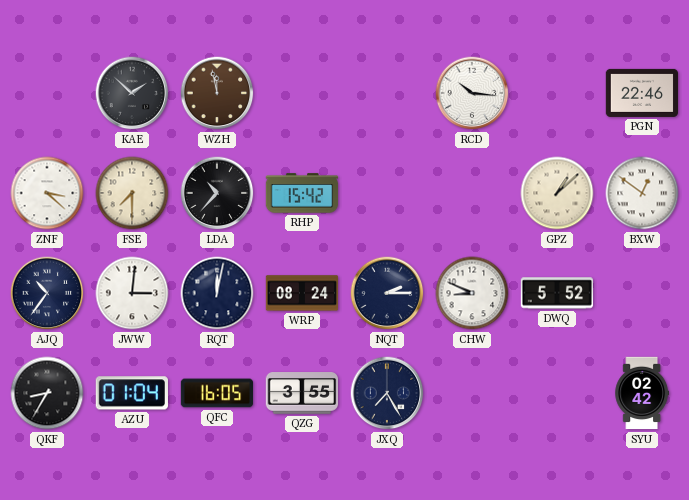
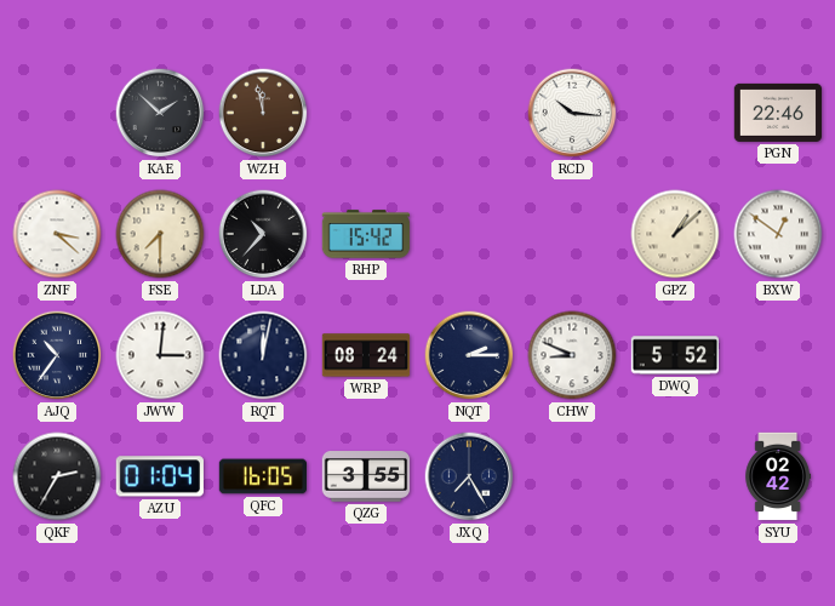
QKF: 8:35 -> 2:35
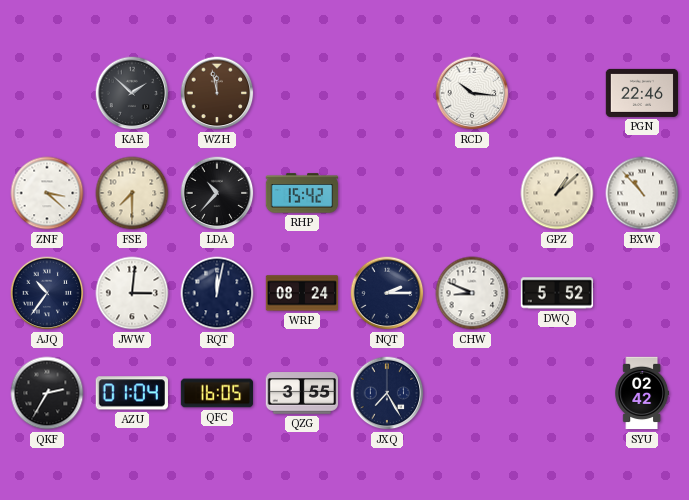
BXW: 12:51 -> 10:53
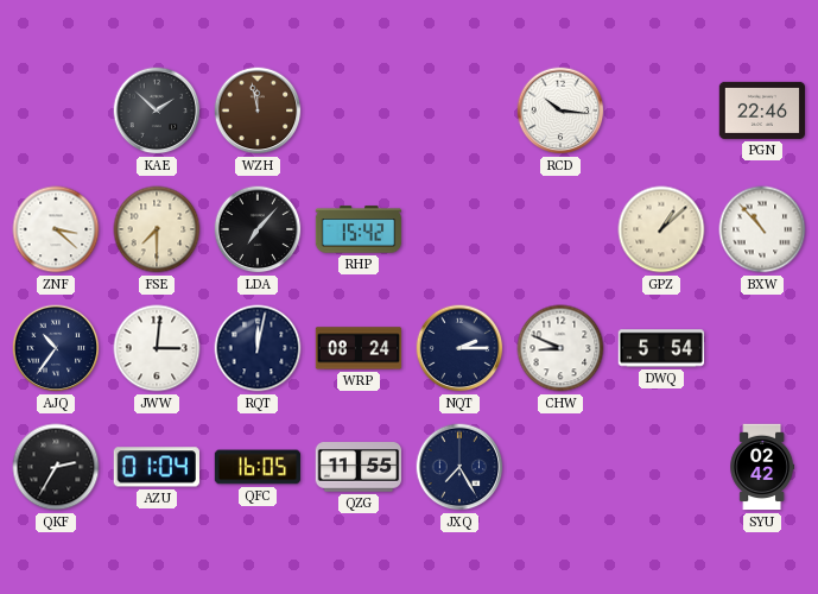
LDA: 10:37 -> 7:07
DWQ: 5:52 -> 5:54
QZG: 3:55 -> 11:55
